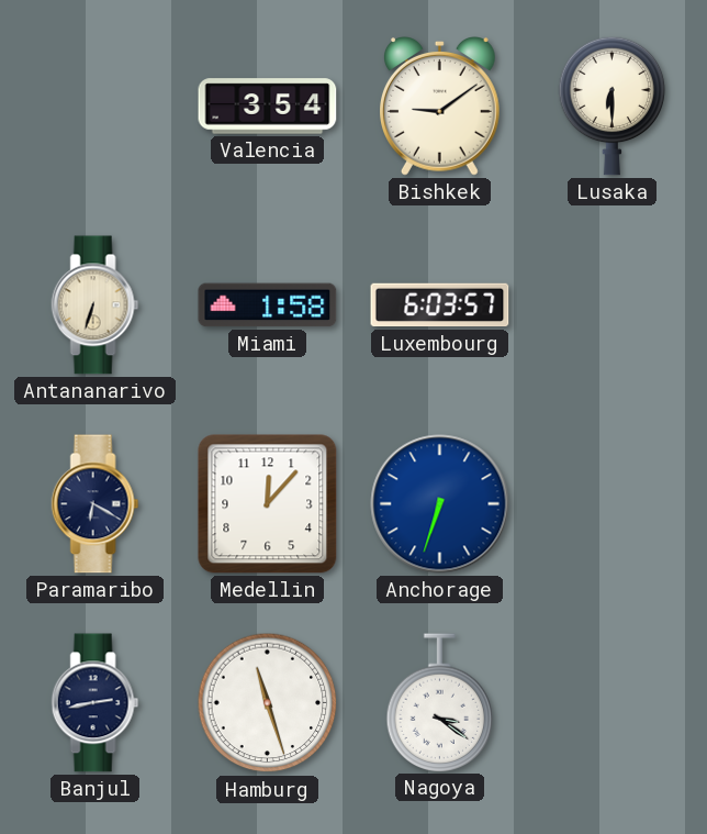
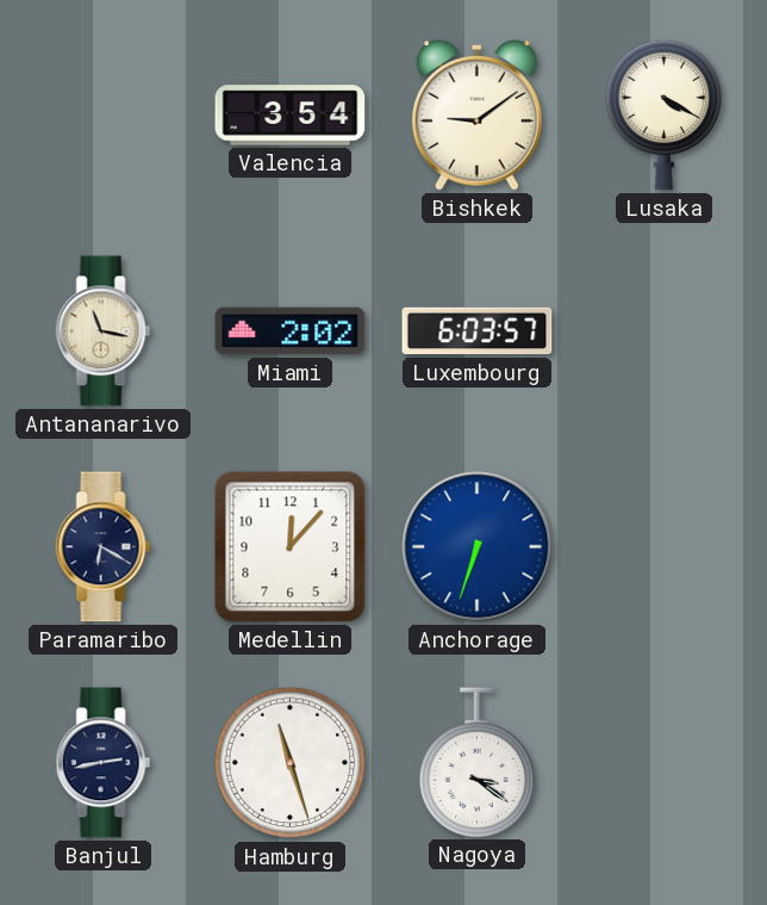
Lusaka: 6:30 -> 4:20
Antananarivo: 6:33 -> 11:17
Miami: 1:58 -> 2:02
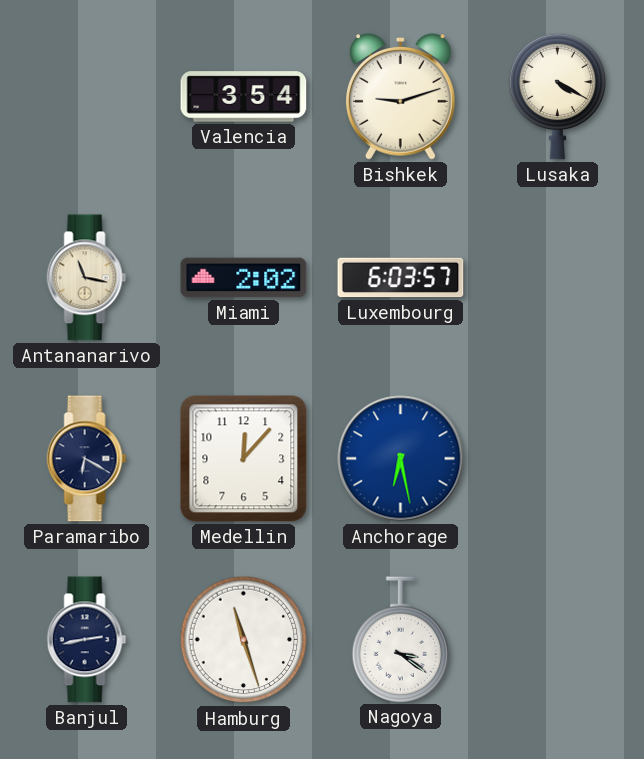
Bishkek: 9:09 -> 9:12
Anchorage: 6:33 -> 6:28
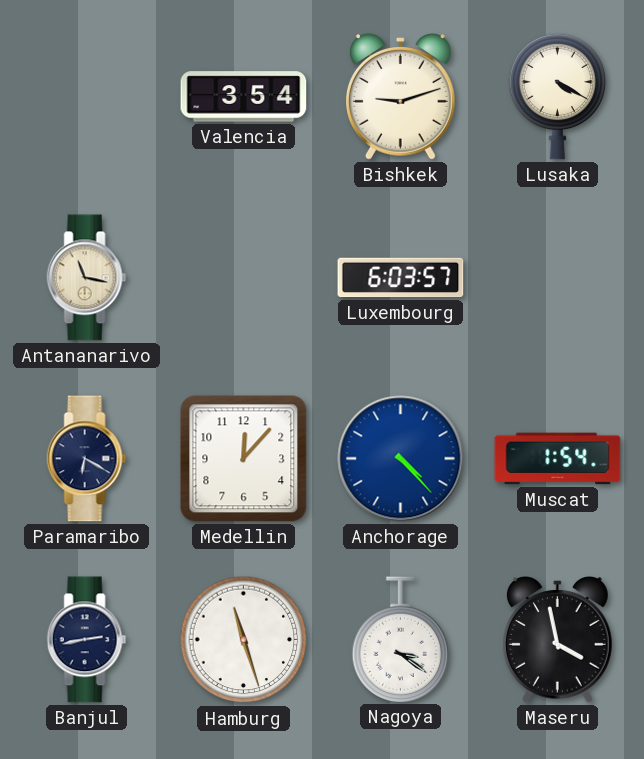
Miami: 2:02 -> none
Anchorage: 6:28 -> 4:23
Muscat: none -> 1:54
Maseru: none -> 3:58
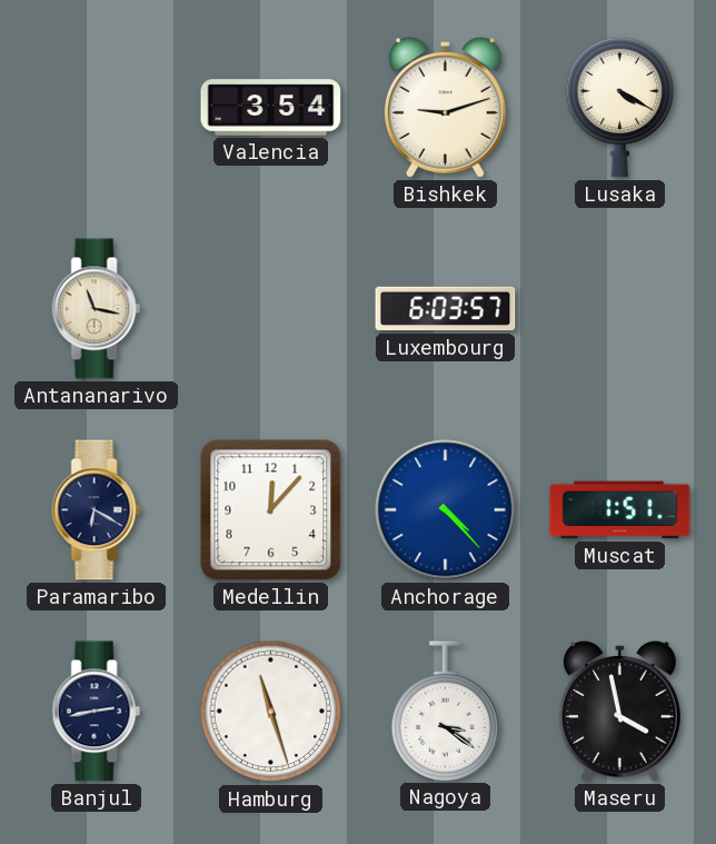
Muscat: 1:54 -> 1:51
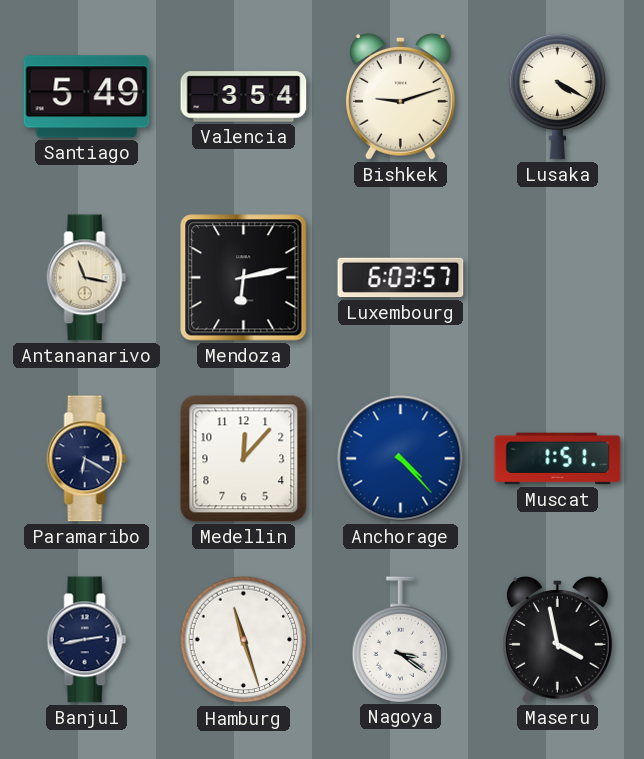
Santiago: none -> 5:49
Mendoza: none -> 6:13
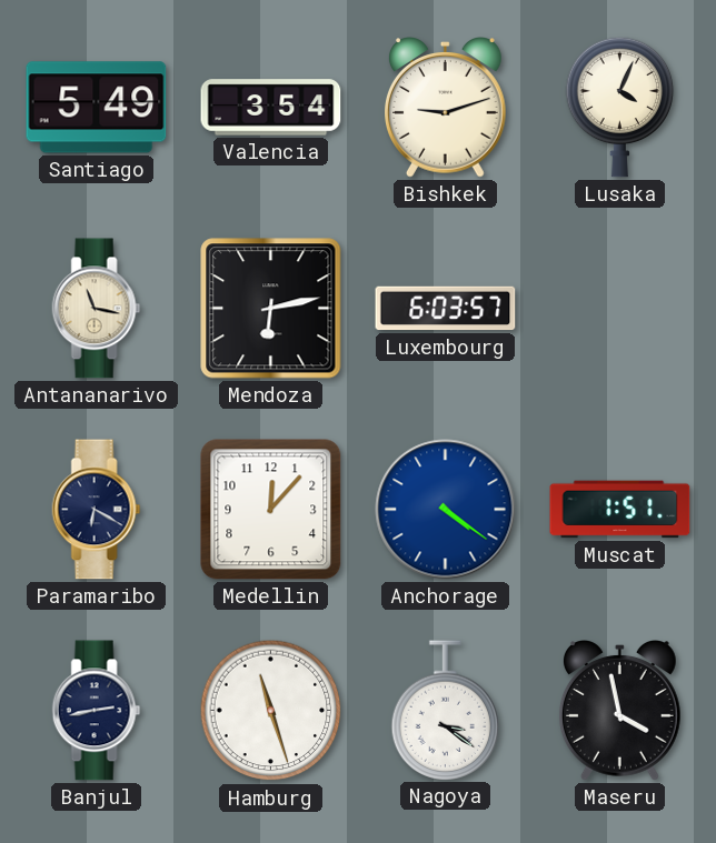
Lusaka: 4:20 -> 4:04
Anchorage: 4:23 -> 4:21
